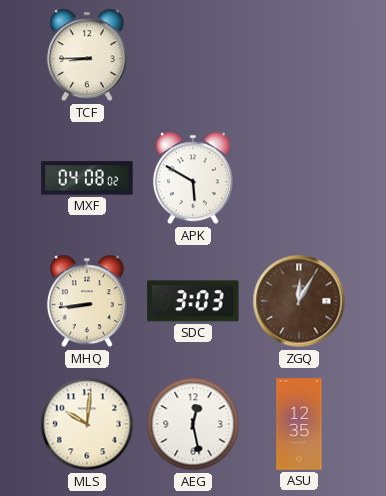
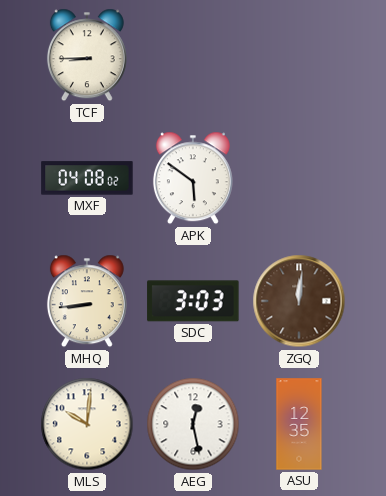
APK: 5:50 -> 5:51
ZGQ: 12:05 -> 12:01
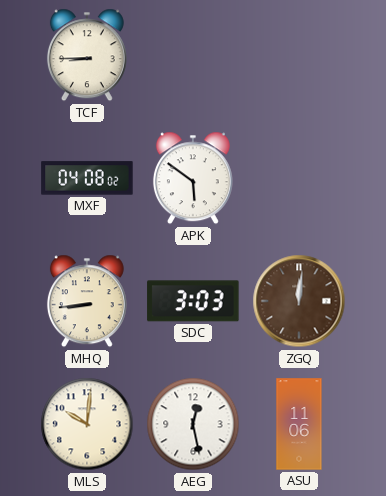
ASU: 12:35 -> 11:06
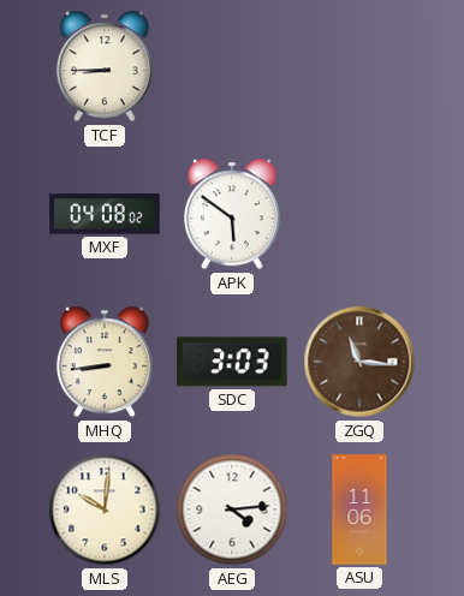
ZGQ: 12:01 -> 11:16
AEG: 12:28 -> 4:14
